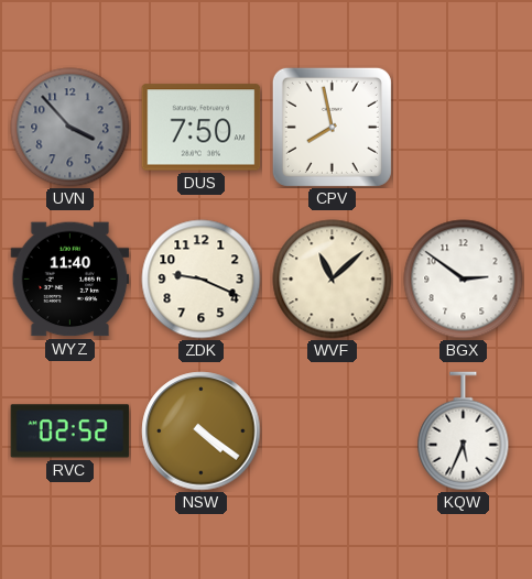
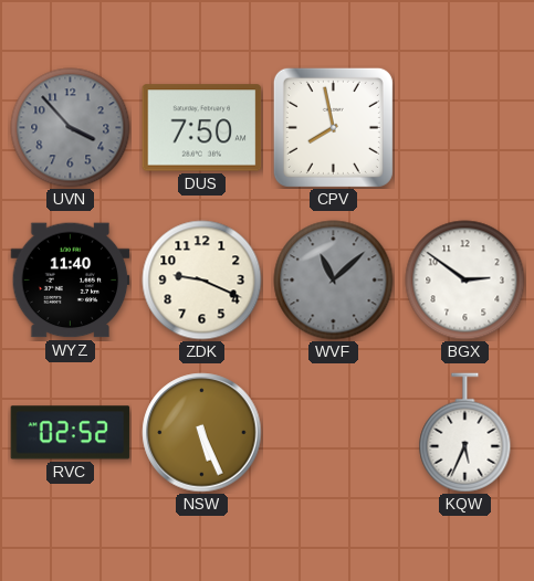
WVF dial: cream -> grey
NSW: 4:21 -> 5:26
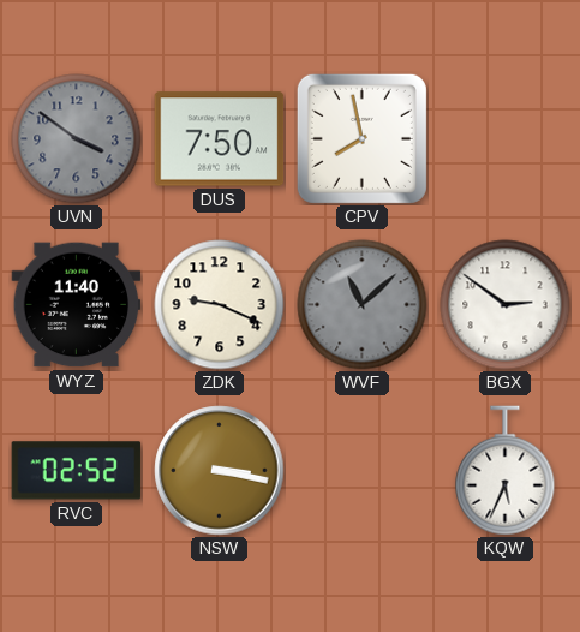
UVN: 3:53 -> 3:51
NSW: 5:26 -> 3:17
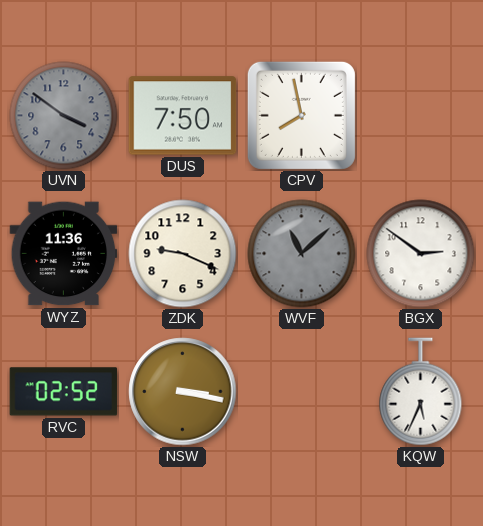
WYZ: 11:40 -> 11:36
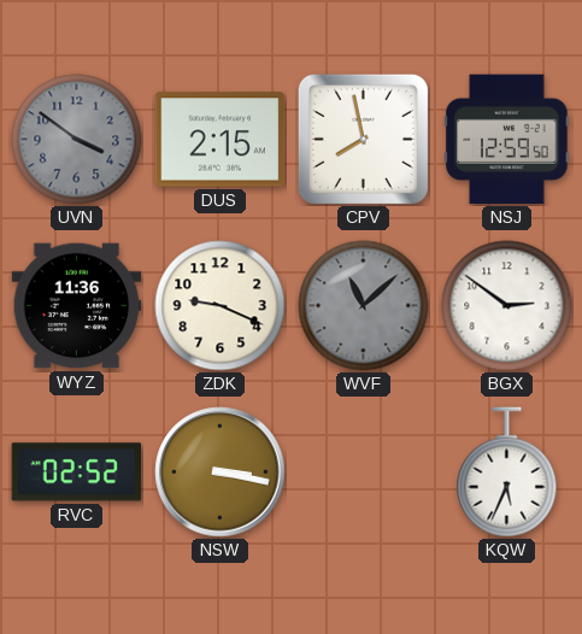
DUS: 7:50 -> 2:15
NSJ: none -> 12:59
